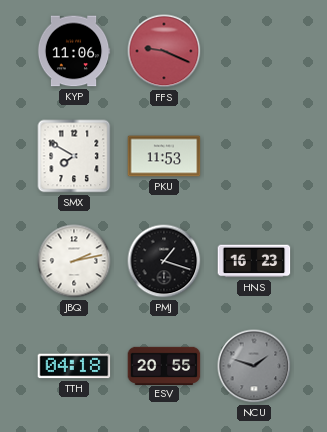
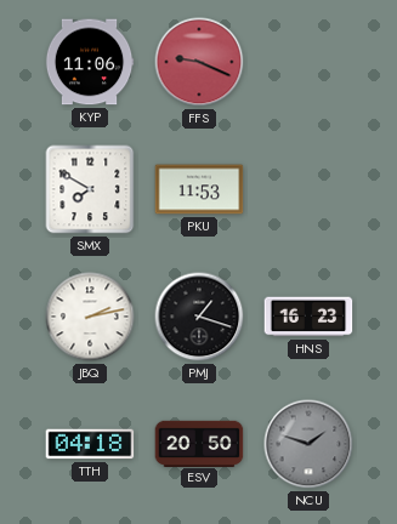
ESV: 20:55 -> 20:50
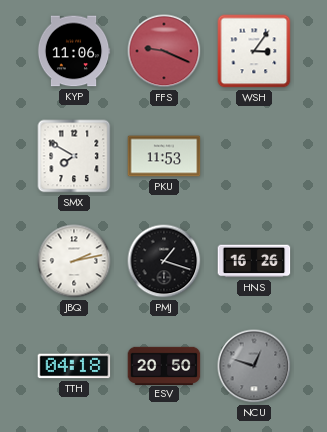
WSH: none -> 3:06
HNS: 16:23 -> 16:26
NCU: 1:48 -> 12:48
